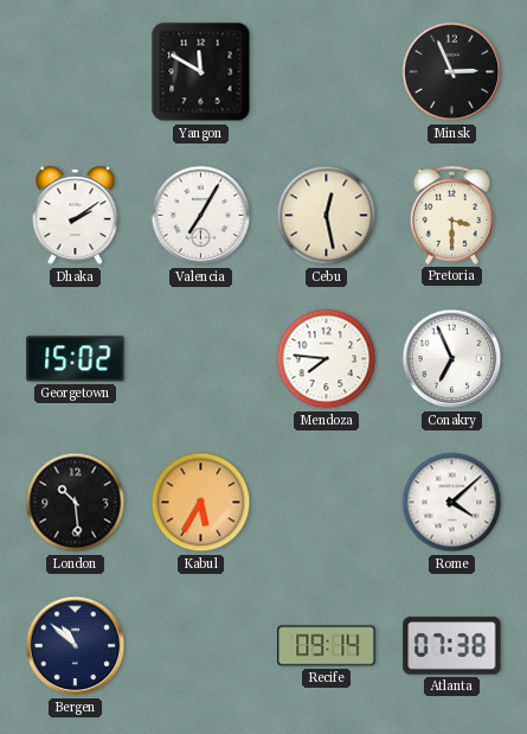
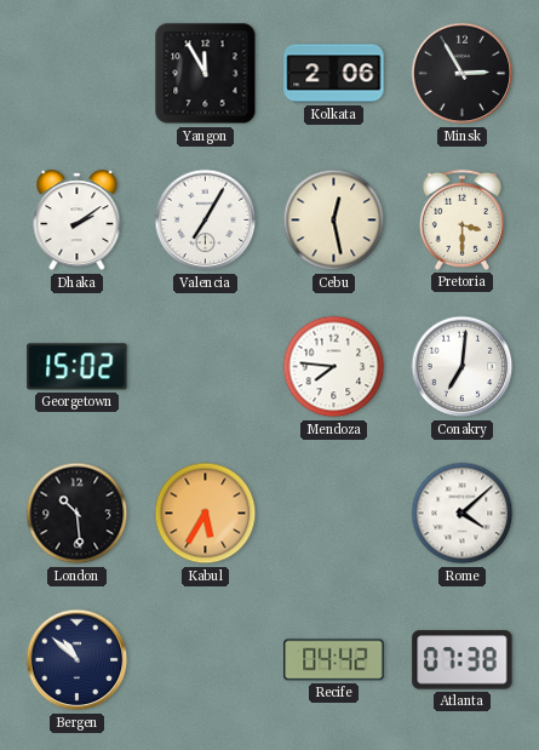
Yangon: 11:50 -> 11:55
Kolkata: none -> 2:06
Minsk: 2:56 -> 2:55
Conakry: 6:56 -> 7:01
Recife: 09:14 -> 04:42
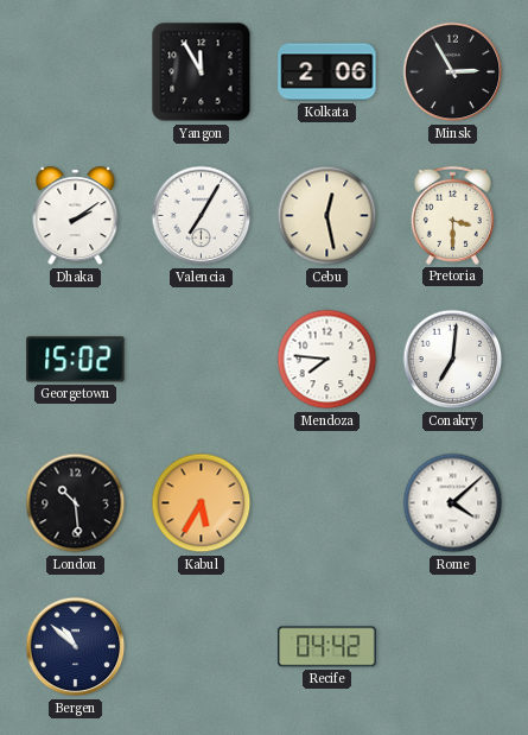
Atlanta: 07:38 -> none
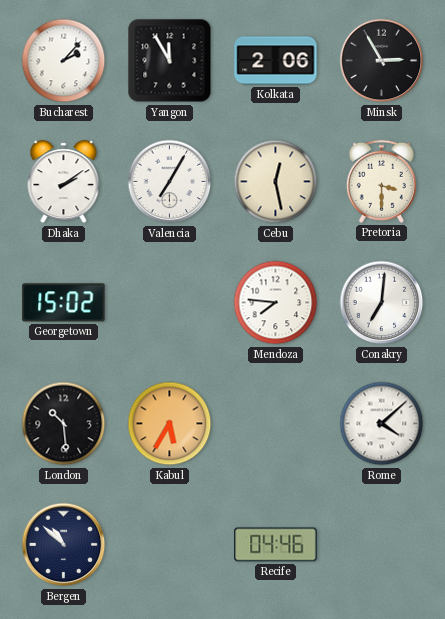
Bucharest: none -> 2:07
Recife: 04:42 -> 04:46
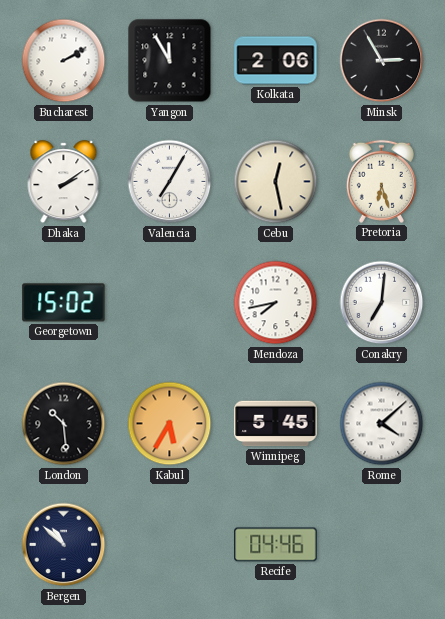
Bucharest: 2:07 -> 2:10
Pretoria: 3:30 -> 6:27
Mendoza: 7:46 -> 7:43
Winnipeg: none -> 5:45
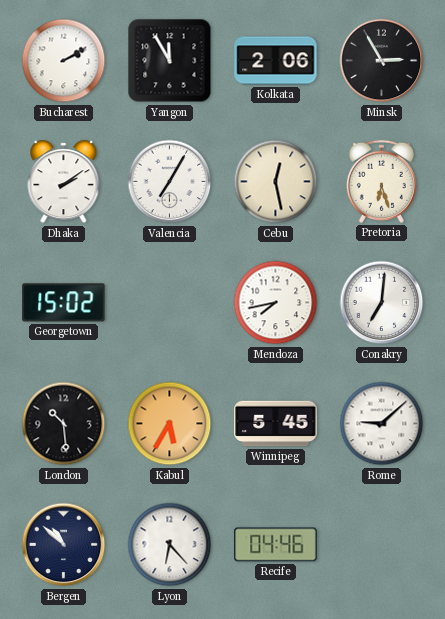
Rome: 4:08 -> 9:08
Lyon: none -> 6:23
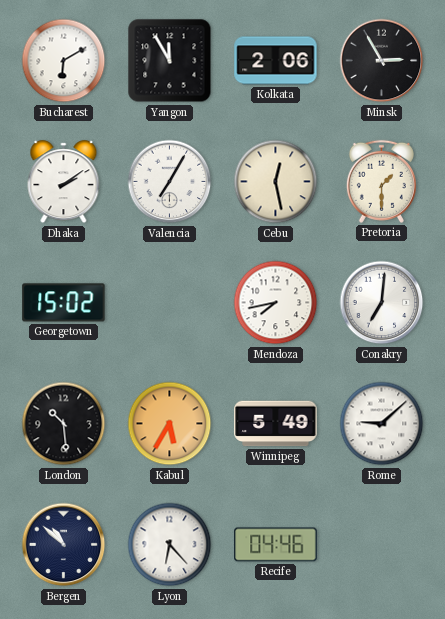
Bucharest: 2:10 -> 6:10
Pretoria: 6:27 -> 1:30
Winnipeg: 5:45 -> 5:49
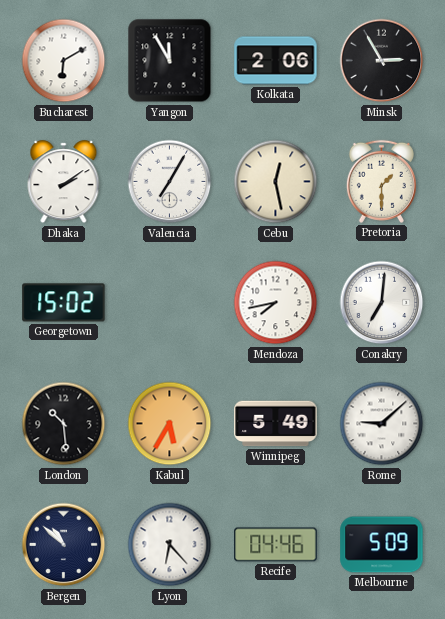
Melbourne: none -> 5:09
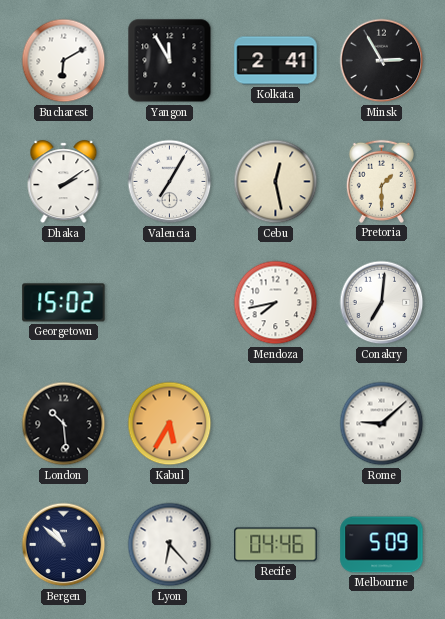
Kolkata: 2:06 -> 2:41
Winnipeg: 5:49 -> none
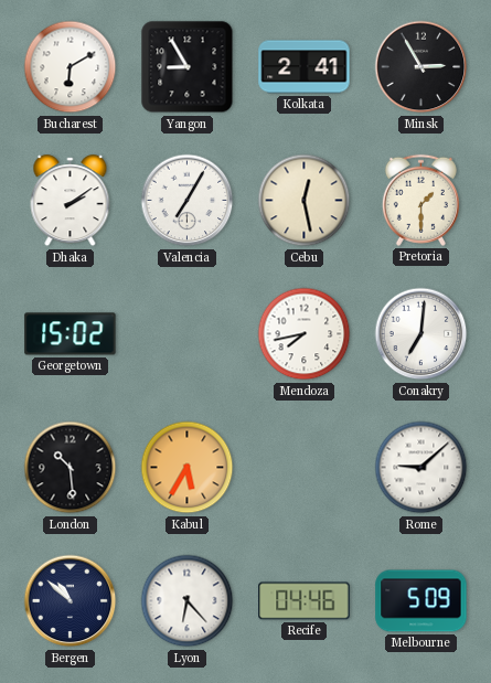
Yangon: 11:55 -> 8:55
